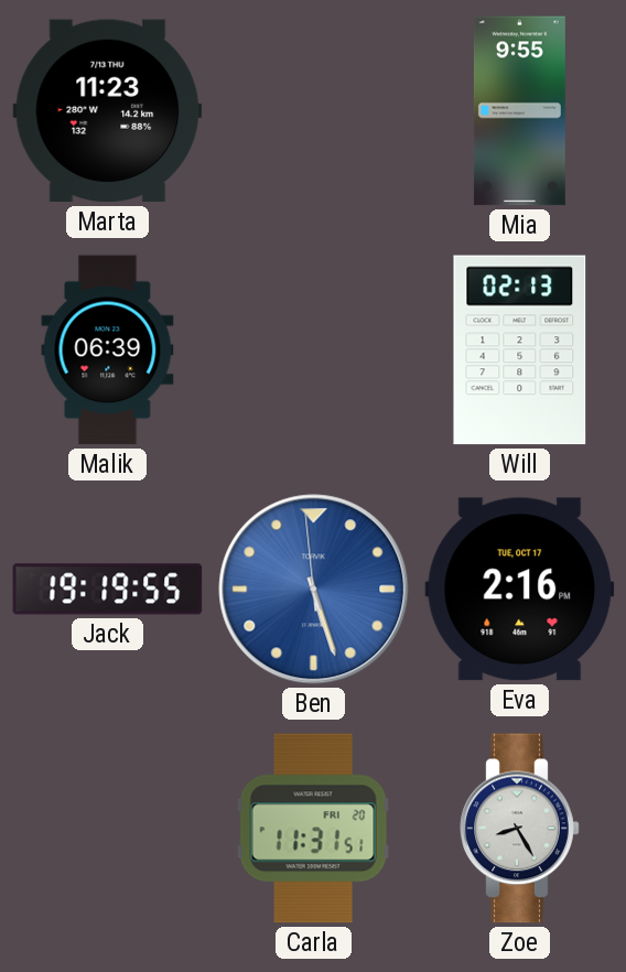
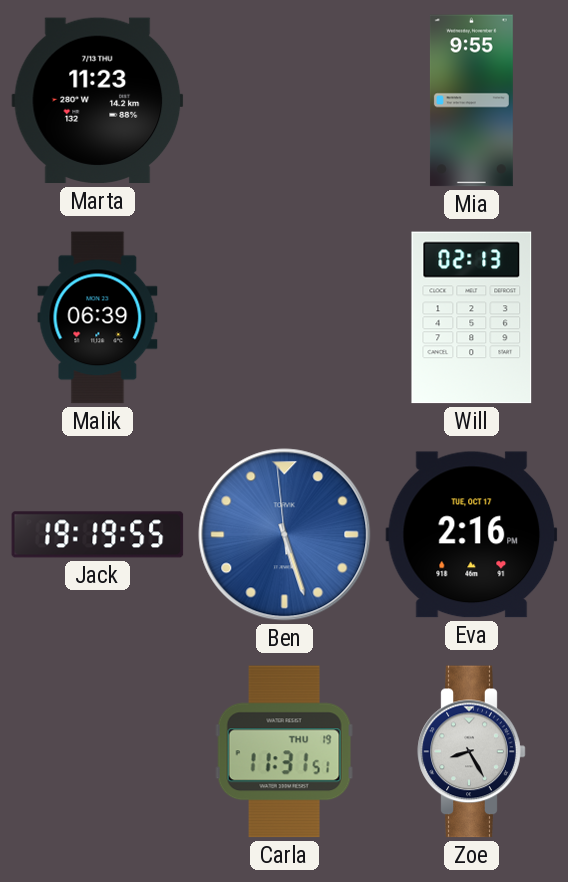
Carla date: FRI 20 -> THU 19
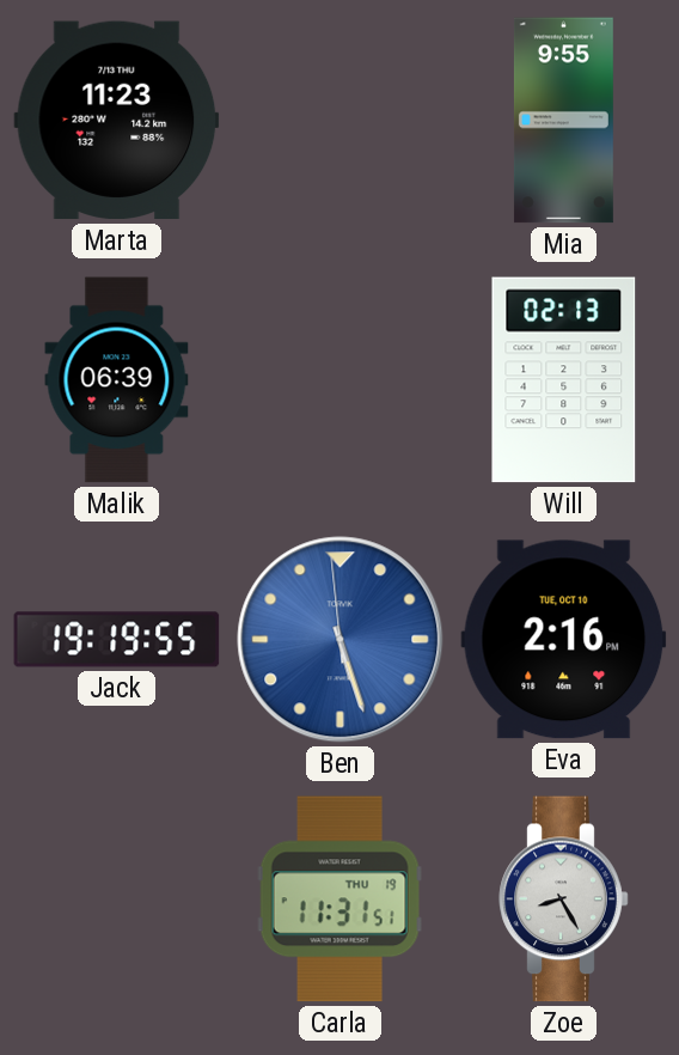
Eva date: TUE, OCT 17 -> TUE, OCT 10
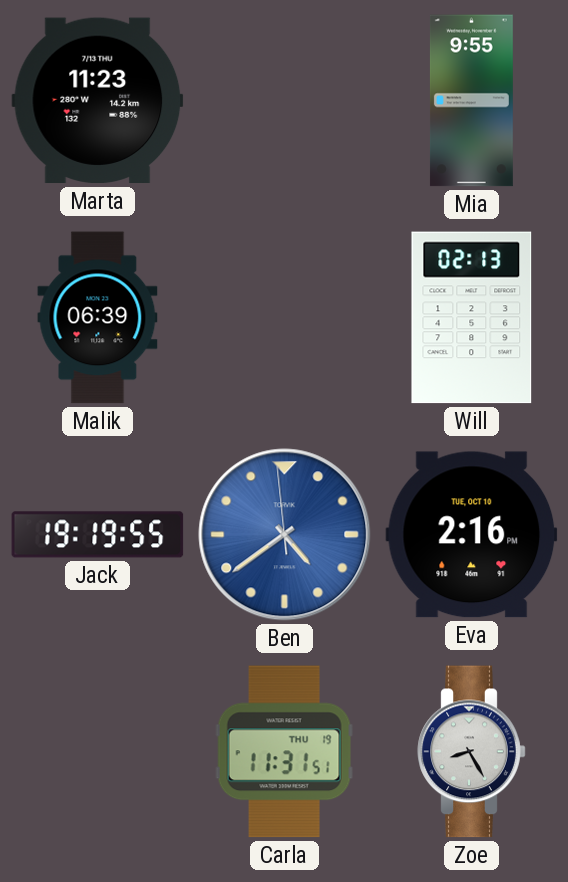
Ben: 5:26 -> 4:38
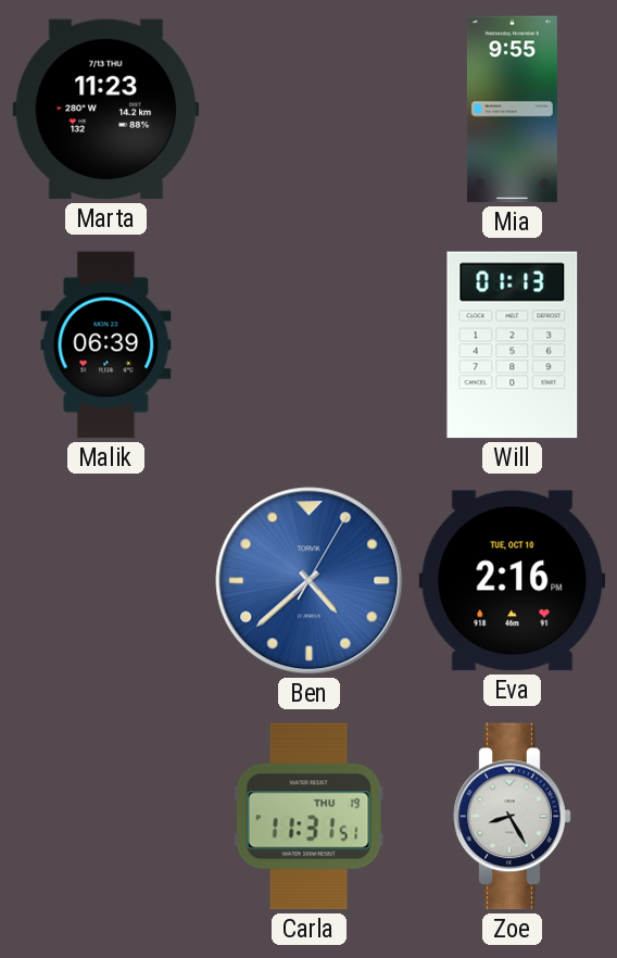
Will: 02:13 -> 01:13
Jack: 19:19 -> none
Ben: 4:38:59 -> 4:38:05
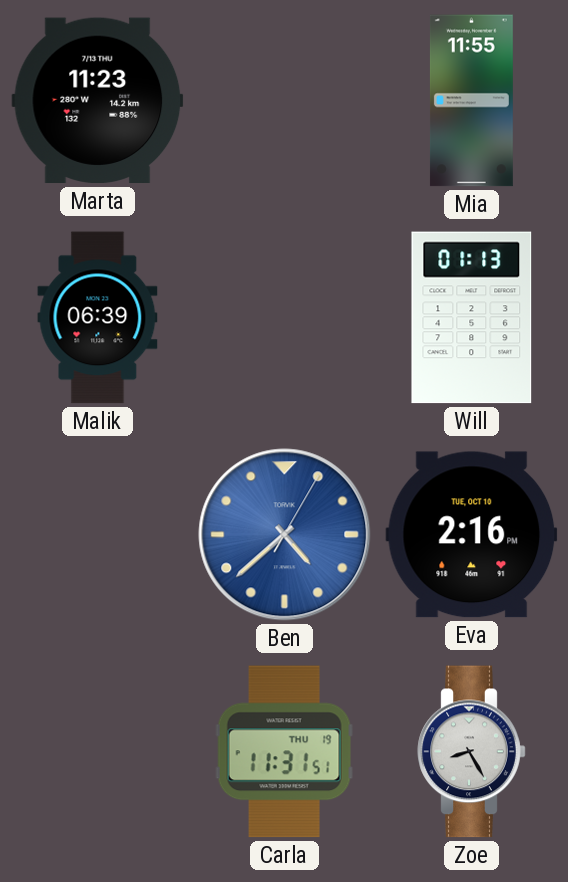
Mia: 9:55 -> 11:55
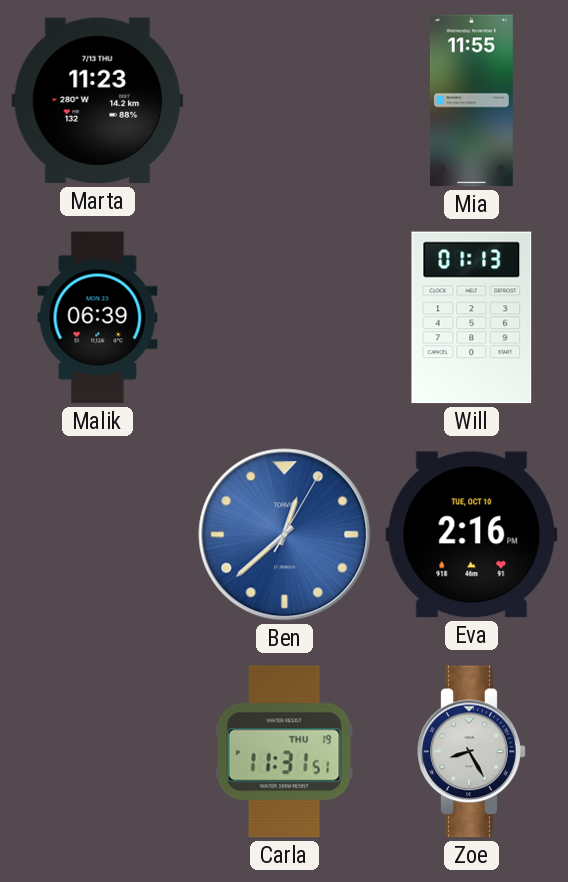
Ben: 4:38 -> 12:38
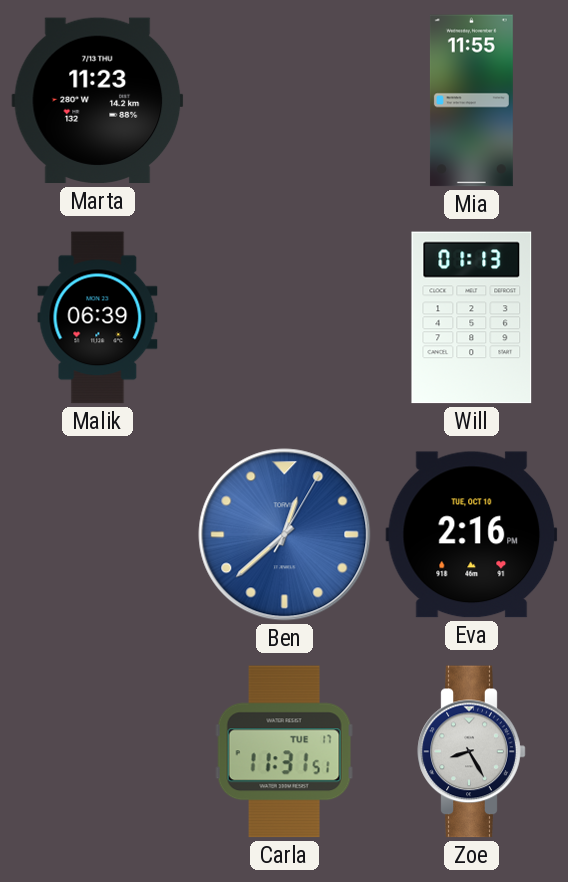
Carla date: THU 19 -> TUE 17
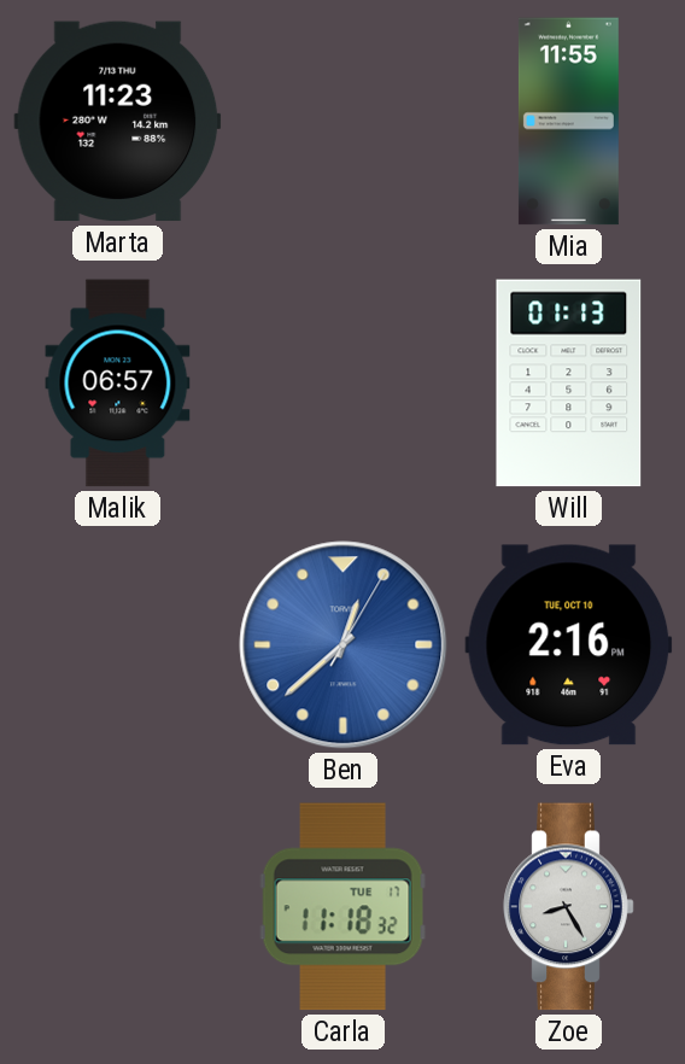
Malik: 06:39 -> 06:57
Carla: 11:31 -> 11:18
